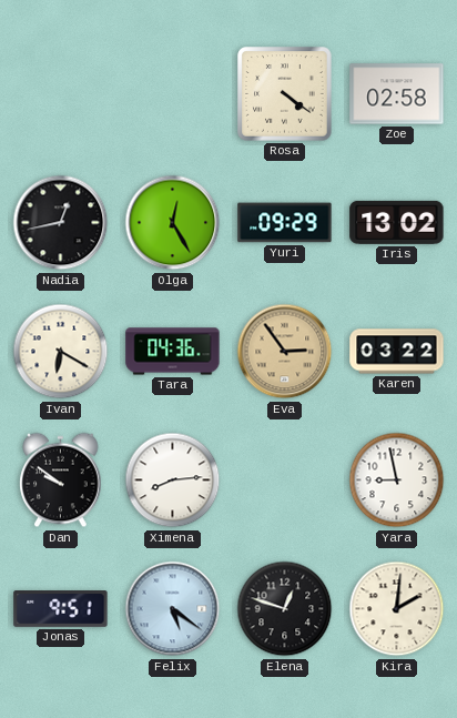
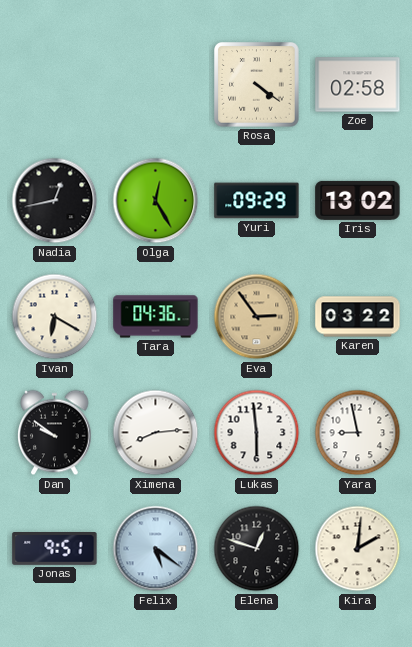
Lukas: none -> 5:59
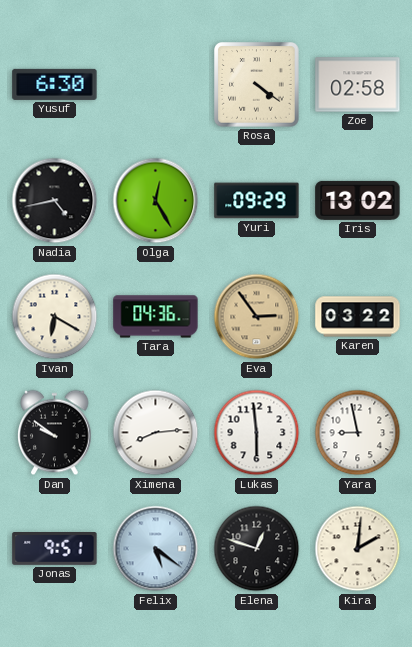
Yusuf: none -> 6:30
Nadia: 12:43 -> 4:43
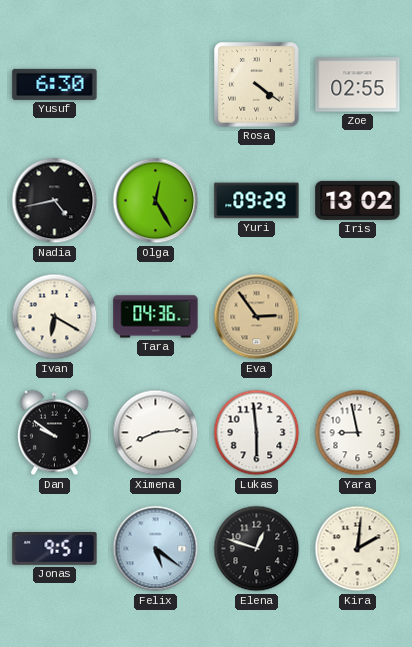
Zoe: 02:58 -> 02:55
Karen: 03:22 -> none
